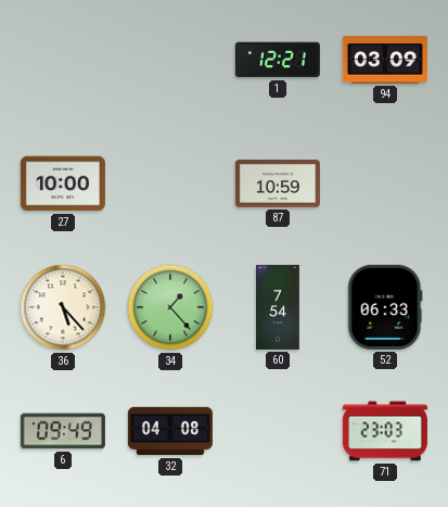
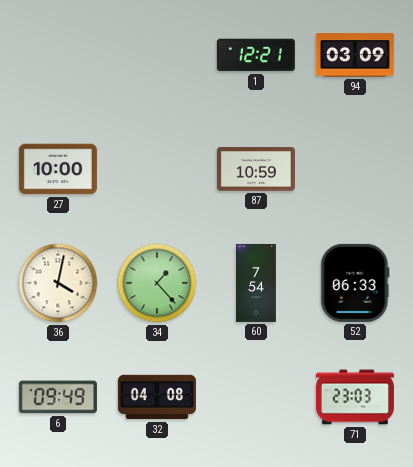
36: 5:23 -> 4:02
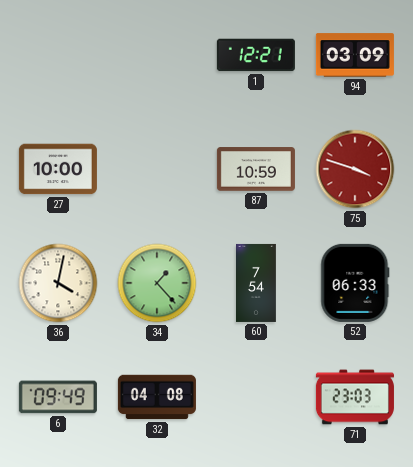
75: none -> 3:48
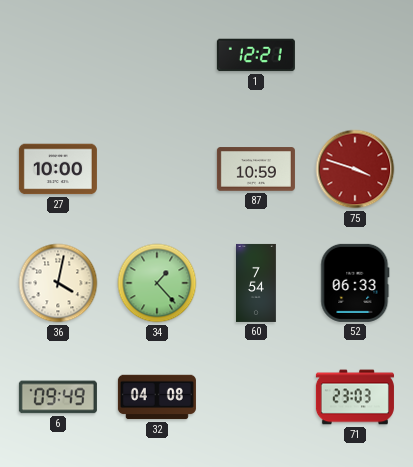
94: 03:09 -> none
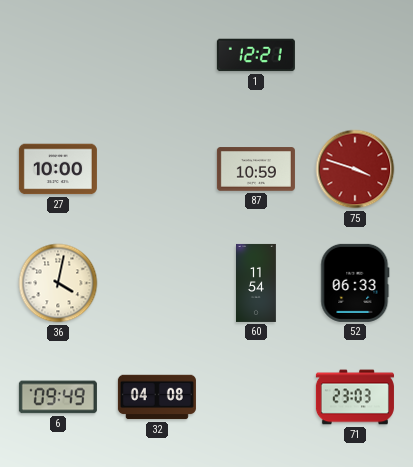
34: 1:23 -> none
60: 7:54 -> 11:54
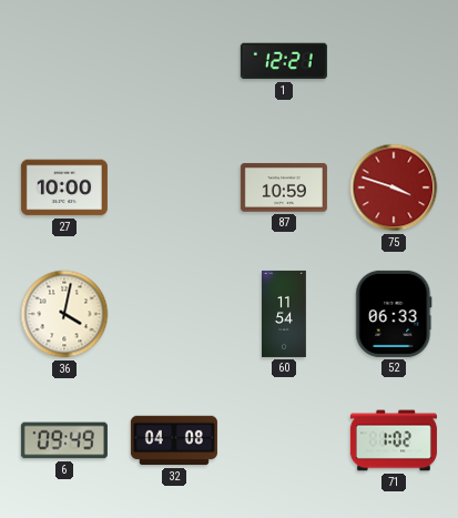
71: 23:03 -> 1:02
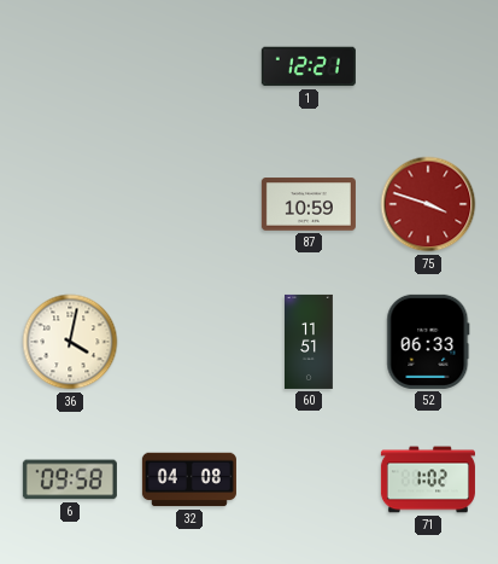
27: 10:00 -> none
60: 11:54 -> 11:51
6: 09:49 -> 09:58
